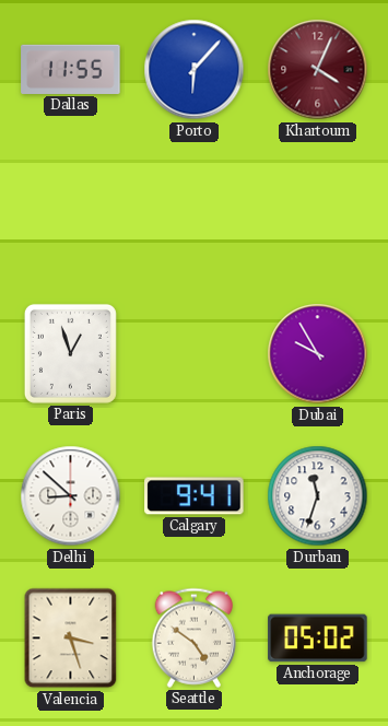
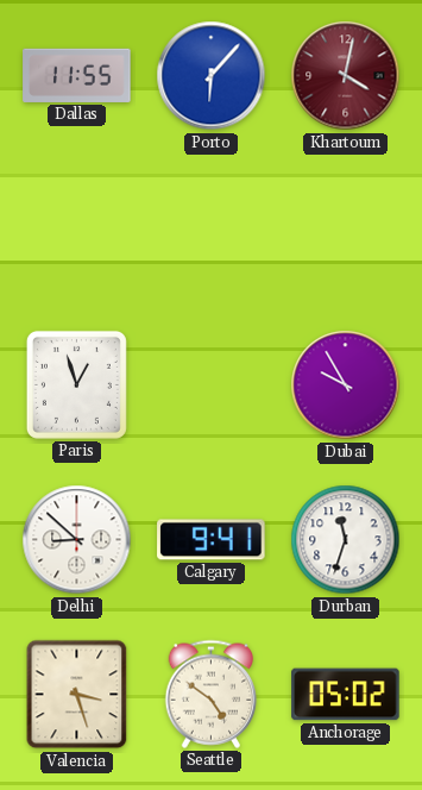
Khartoum: 4:04 -> 4:02
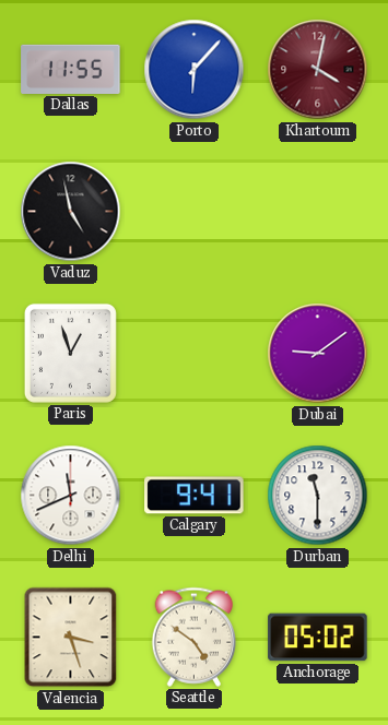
Vaduz: none -> 4:58
Dubai: 9:55 -> 9:09
Delhi: 8:52 -> 11:41
Durban: 11:33 -> 11:30
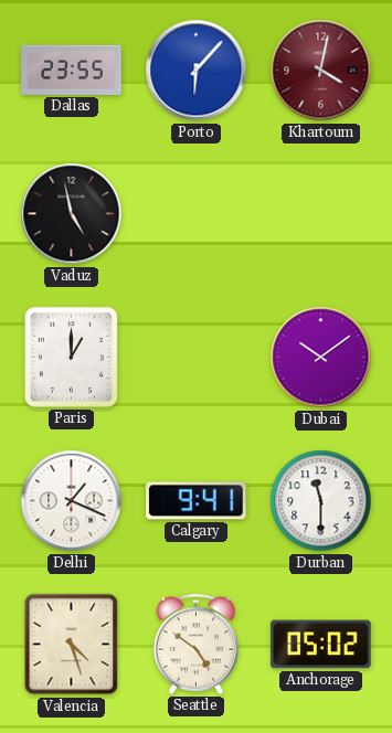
Dallas: 11:55 -> 23:55
Paris: 12:57 -> 1:00
Dubai: 9:09 -> 10:09
Delhi: 11:41 -> 1:19
Valencia: 3:27 -> 4:27
